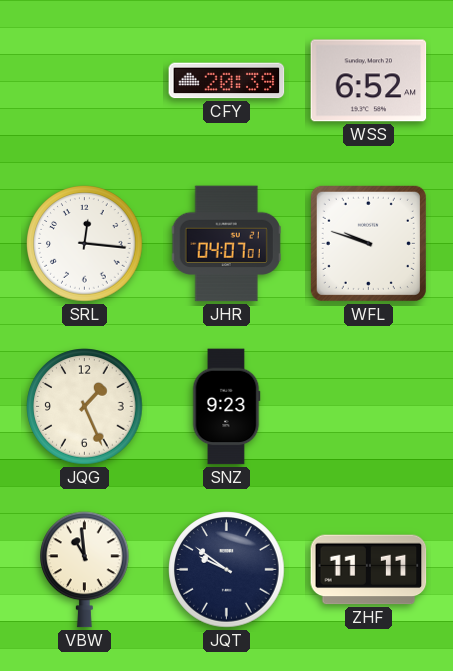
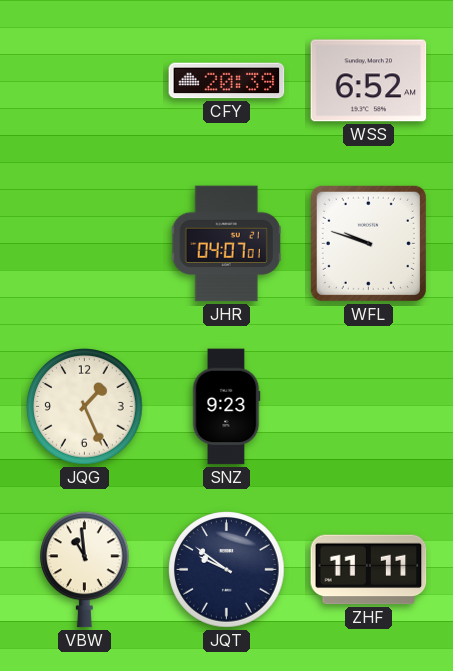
SRL: 12:16 -> none
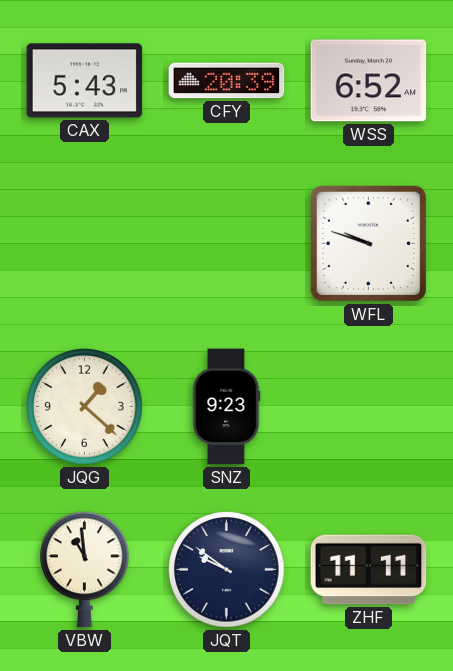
CAX: none -> 5:43
JHR: 04:07 -> none
JQG: 1:26 -> 1:22
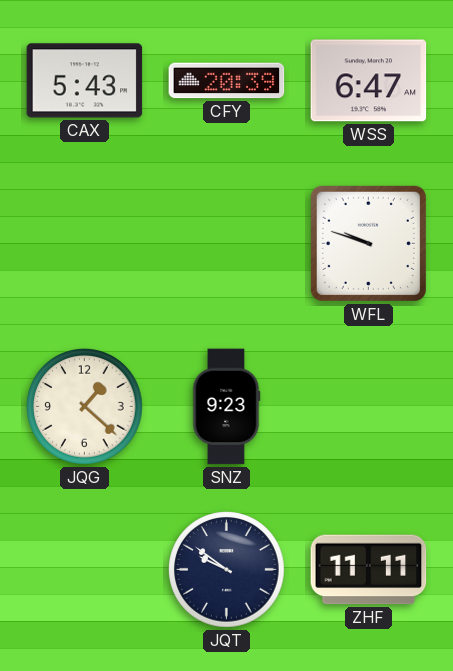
WSS: 6:52 -> 6:47
VBW: 10:59 -> none
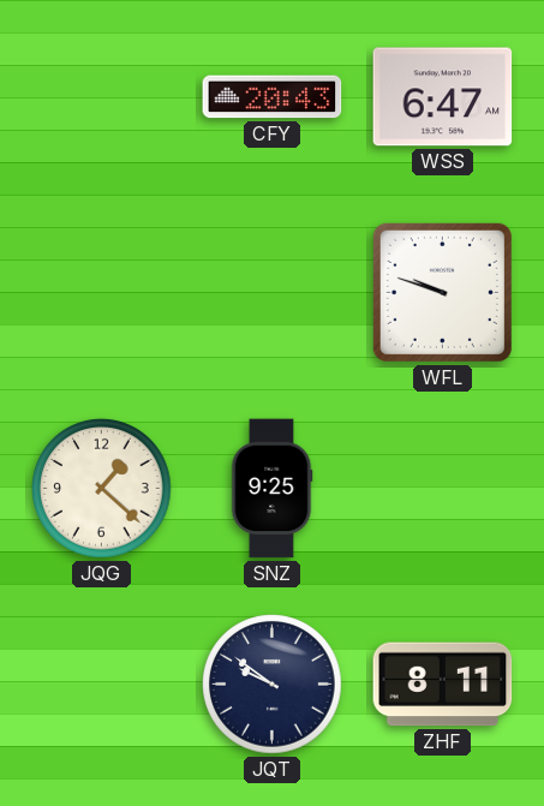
CAX: 5:43 -> none
CFY: 20:39 -> 20:43
SNZ: 9:23 -> 9:25
ZHF: 11:11 -> 8:11
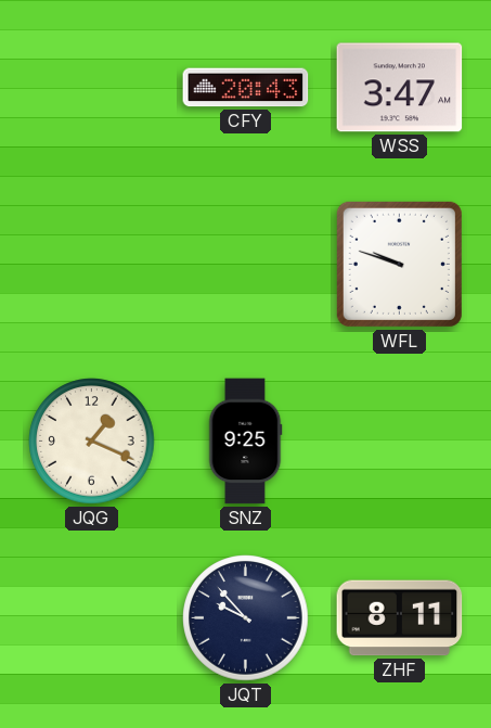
WSS: 6:47 -> 3:47
JQG: 1:22 -> 1:19
JQT: 9:51 -> 9:53
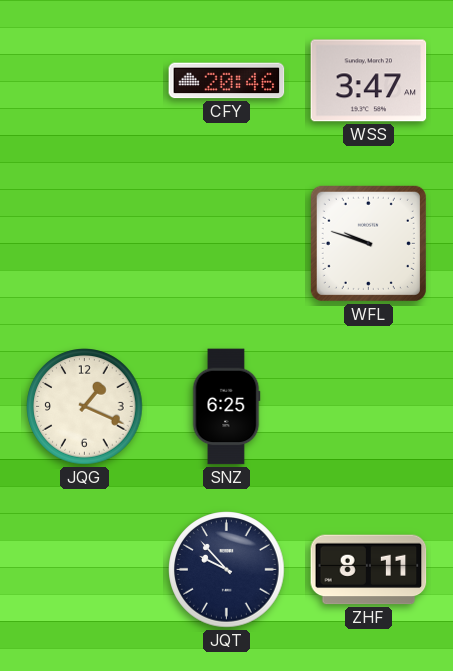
CFY: 20:43 -> 20:46
SNZ: 9:25 -> 6:25
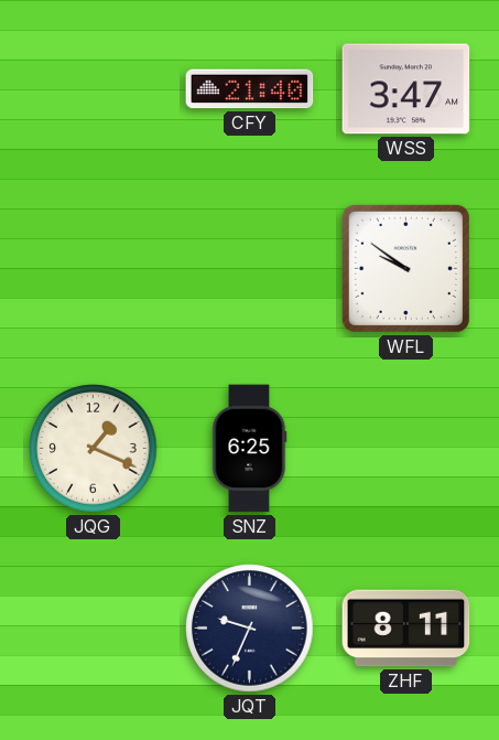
CFY: 20:46 -> 21:40
WFL: 9:48 -> 9:51
JQT: 9:53 -> 9:34
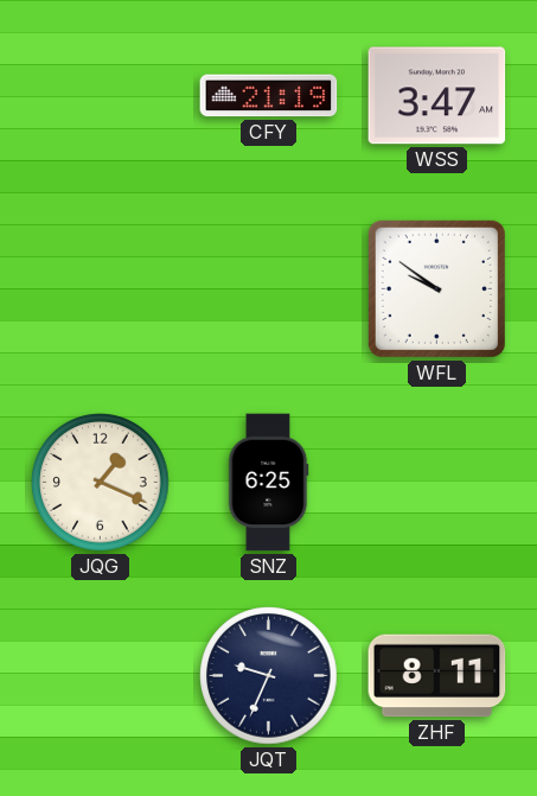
CFY: 21:40 -> 21:19
